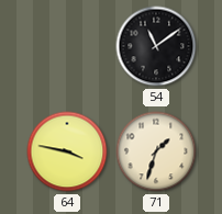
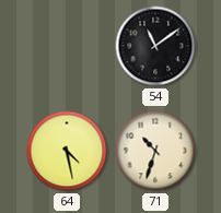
64: 3:47 -> 4:28
71: 1:33 -> 10:33
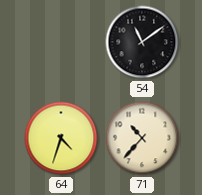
64: 4:28 -> 4:33
71: 10:33 -> 10:37
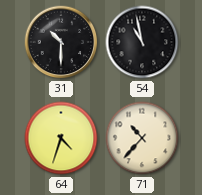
31: none -> 10:30
54: 11:09 -> 10:58
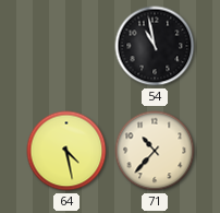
31: 10:30 -> none
64: 4:33 -> 4:28
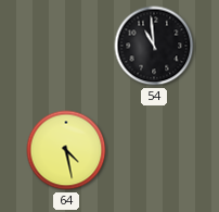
54: 10:58 -> 10:59
71: 10:37 -> none
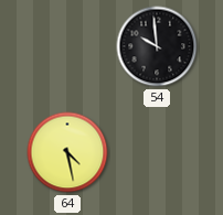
54: 10:59 -> 9:59
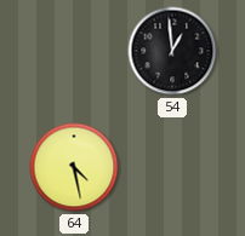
54: 9:59 -> 12:59
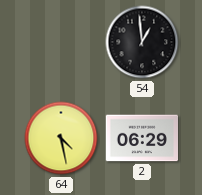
2: none -> 06:29
